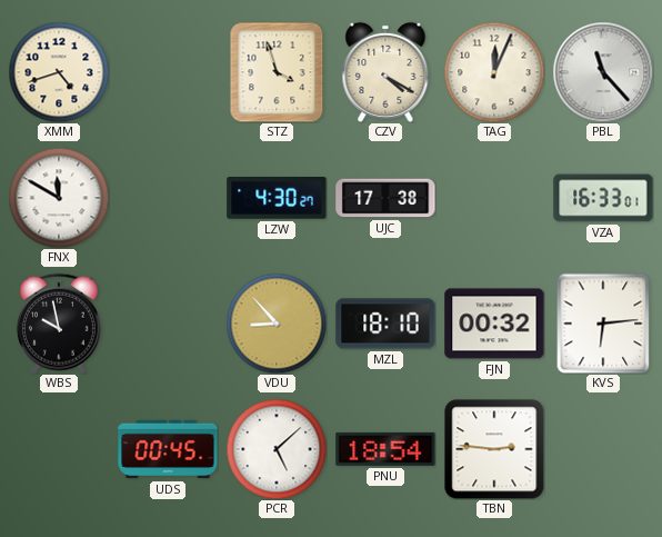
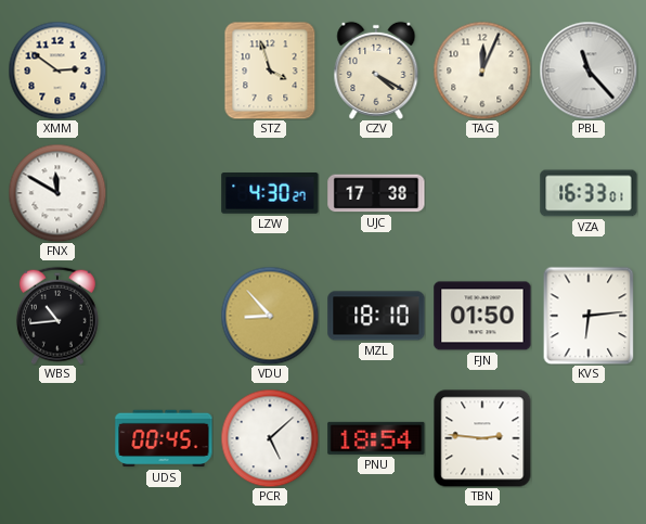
XMM: 4:42 -> 2:51
WBS: 9:58 -> 10:44
FJN: 00:32 -> 01:50
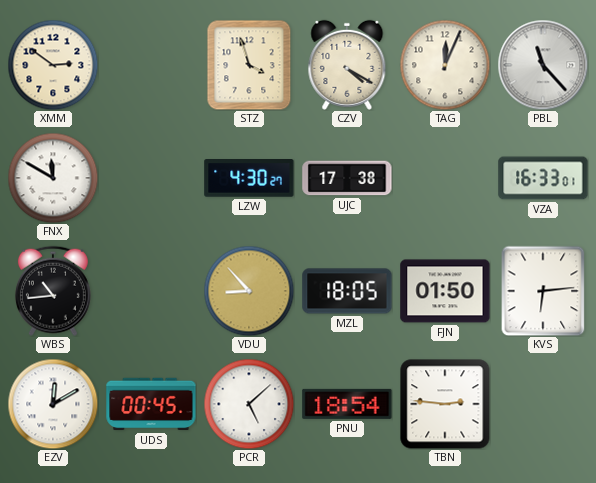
MZL: 18:10 -> 18:05
EZV: none -> 12:10
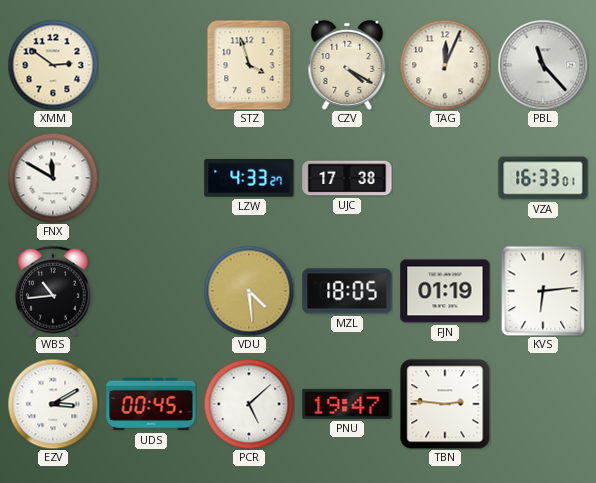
LZW: 4:30 -> 4:33
VDU: 8:53 -> 4:29
FJN: 01:50 -> 01:19
EZV: 12:10 -> 3:10
PNU: 18:54 -> 19:47
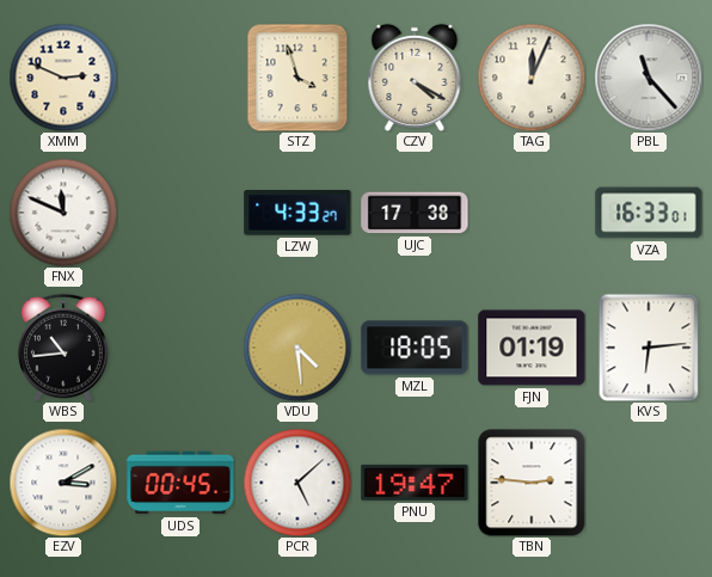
XMM: 2:51 -> 2:49
FNX: 11:50 -> 11:49
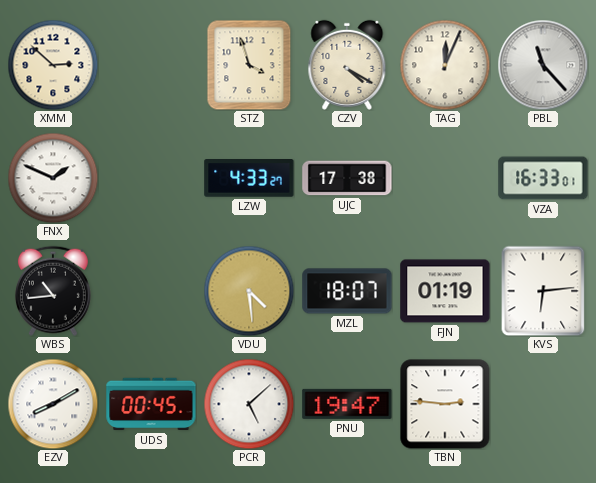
XMM: 2:49 -> 2:52
FNX: 11:49 -> 1:49
MZL: 18:05 -> 18:07
EZV: 3:10 -> 8:10
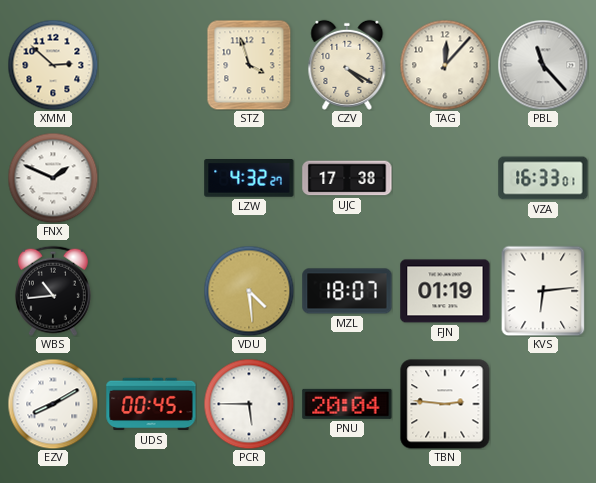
TAG: 12:04 -> 12:07
LZW: 4:33 -> 4:32
PCR: 5:08 -> 5:45
PNU: 19:47 -> 20:04
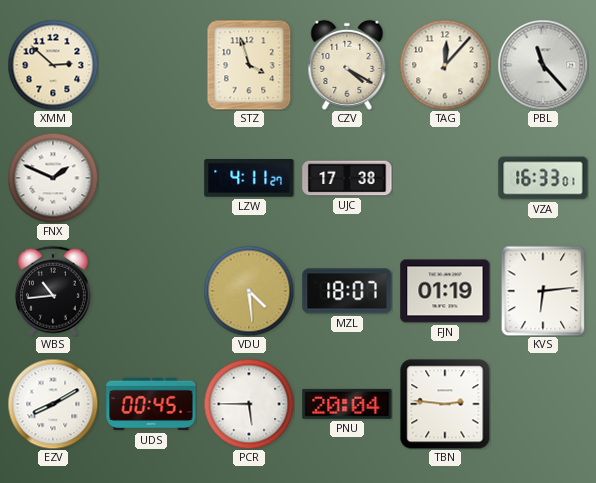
LZW: 4:32 -> 4:11
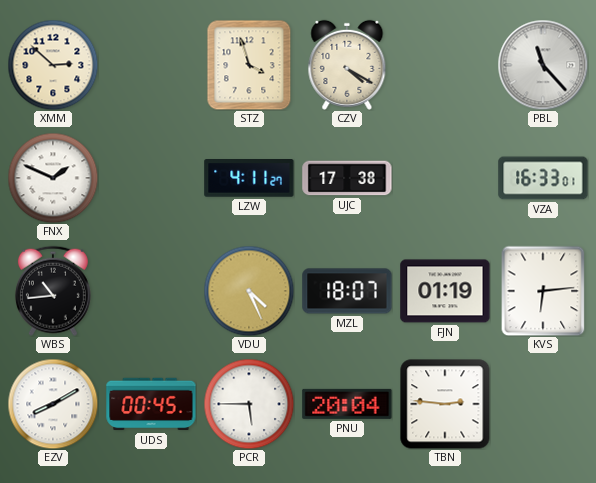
TAG: 12:07 -> none
VDU: 4:29 -> 4:26
